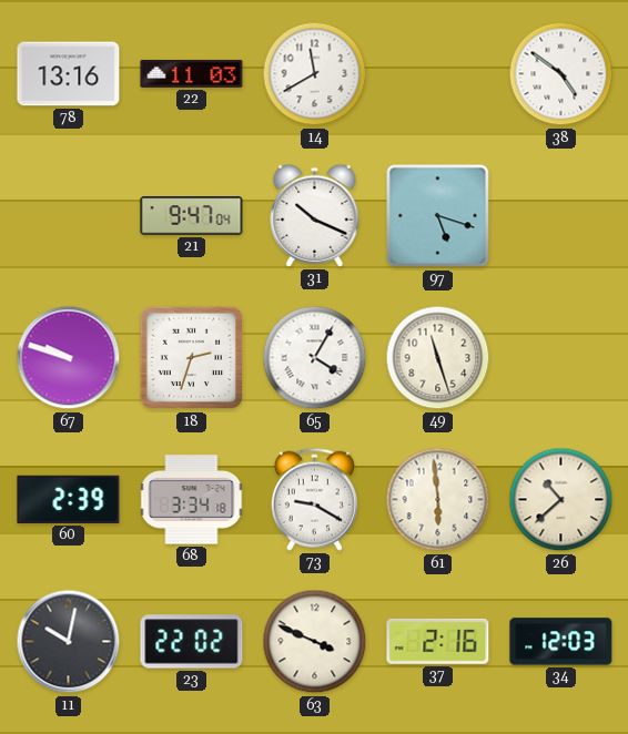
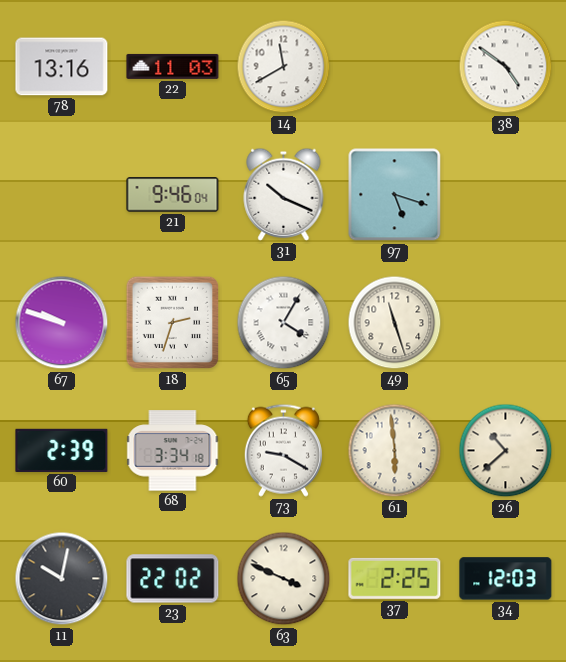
21: 9:47 -> 9:46
37: 2:16 -> 2:25
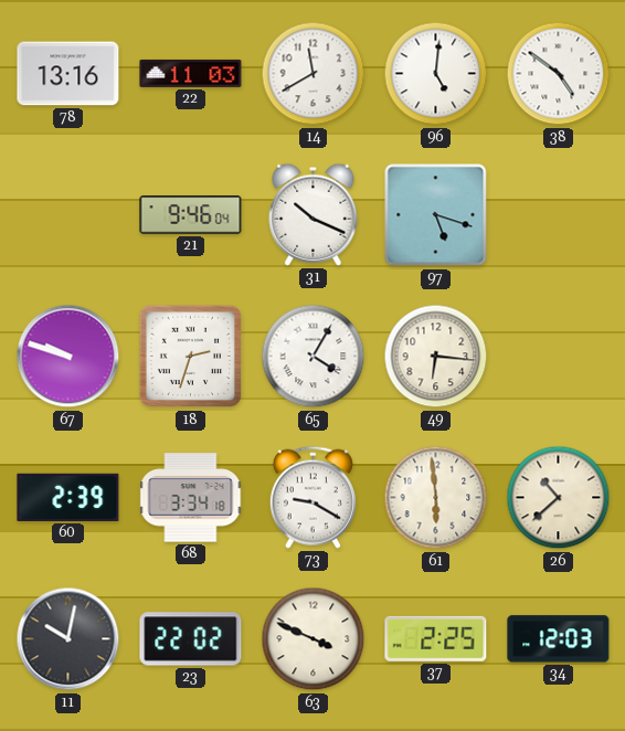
96: none -> 5:01
49: 11:27 -> 6:16
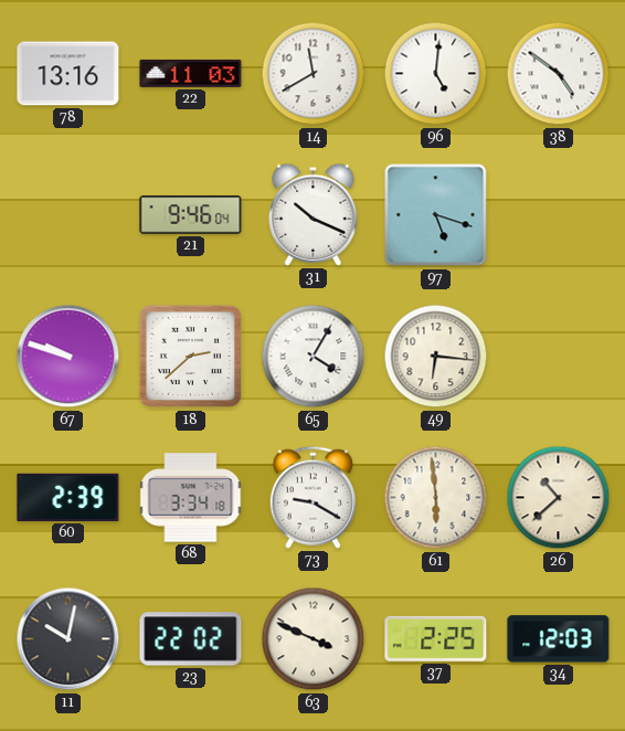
18: 2:33 -> 2:38
